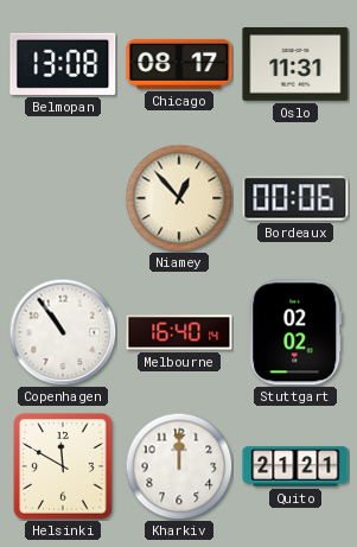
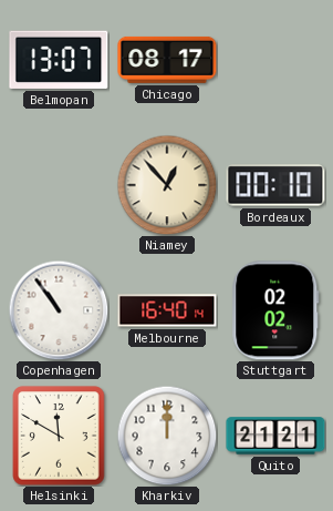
Belmopan: 13:08 -> 13:07
Oslo: 11:31 -> none
Bordeaux: 00:06 -> 00:10
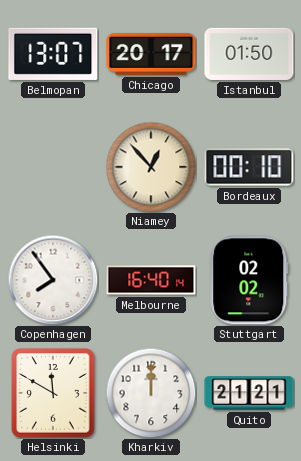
Chicago: 08:17 -> 20:17
Istanbul: none -> 01:50
Copenhagen: 10:54 -> 7:54
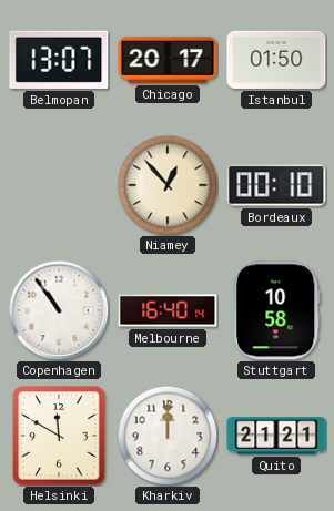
Copenhagen: 7:54 -> 10:54
Stuttgart: 02:02 -> 10:58
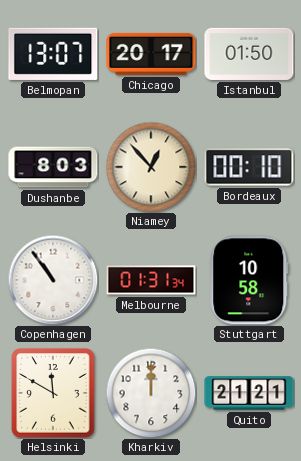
Dushanbe: none -> 8:03
Melbourne: 16:40 -> 01:31
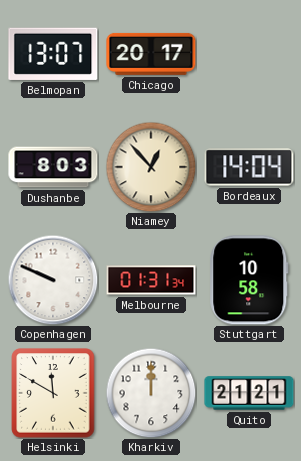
Istanbul: 01:50 -> none
Bordeaux: 00:10 -> 14:04
Copenhagen: 10:54 -> 9:49
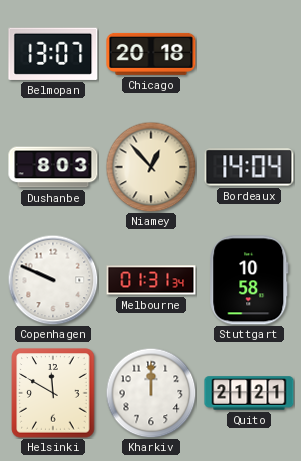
Chicago: 20:17 -> 20:18
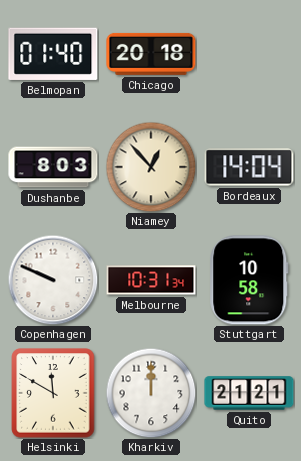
Belmopan: 13:07 -> 01:40
Melbourne: 01:31 -> 10:31
